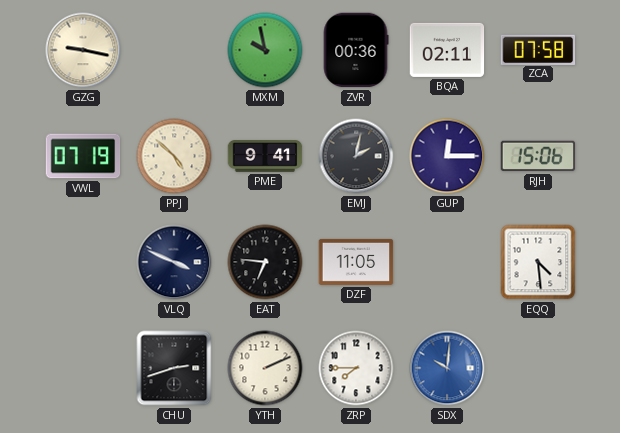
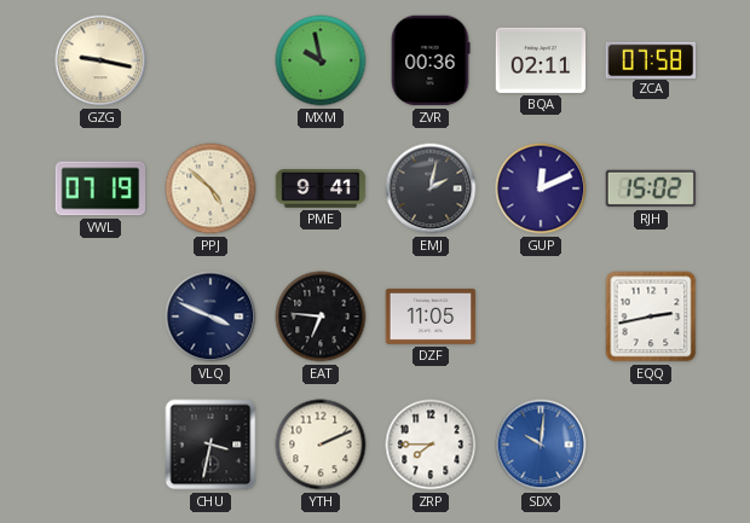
GUP: 12:15 -> 12:11
RJH: 15:06 -> 15:02
EQQ: 4:29 -> 2:43
CHU: 2:42 -> 3:32
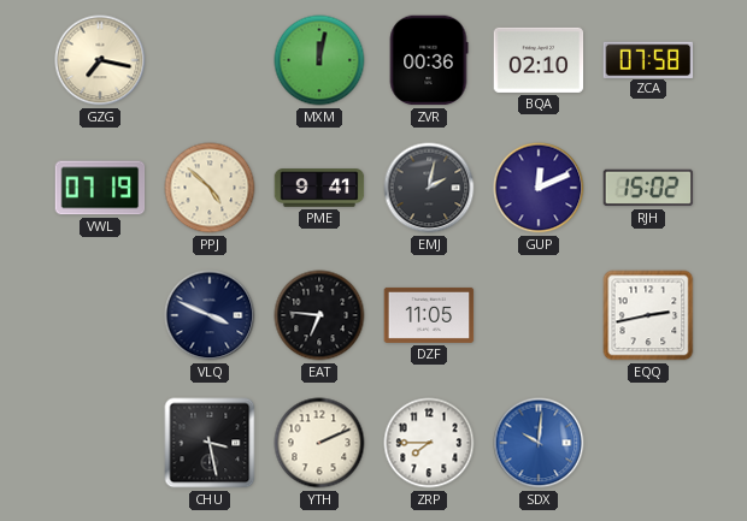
GZG: 9:17 -> 7:17
MXM: 9:58 -> 12:02
BQA: 02:11 -> 02:10
CHU: 3:32 -> 3:28
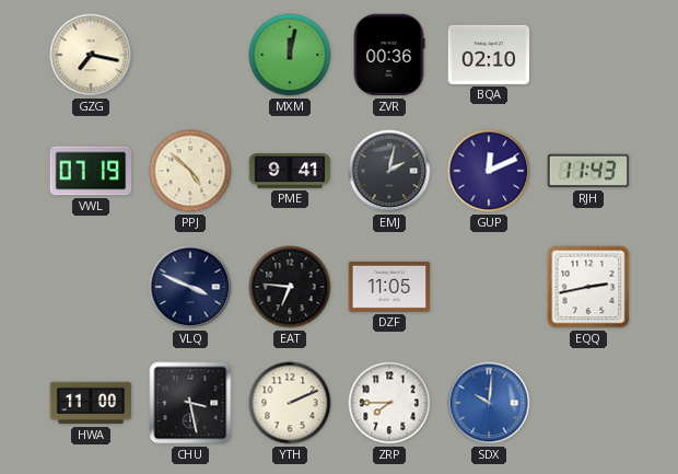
ZCA: 07:58 -> none
RJH: 15:02 -> 11:43
HWA: none -> 11:00
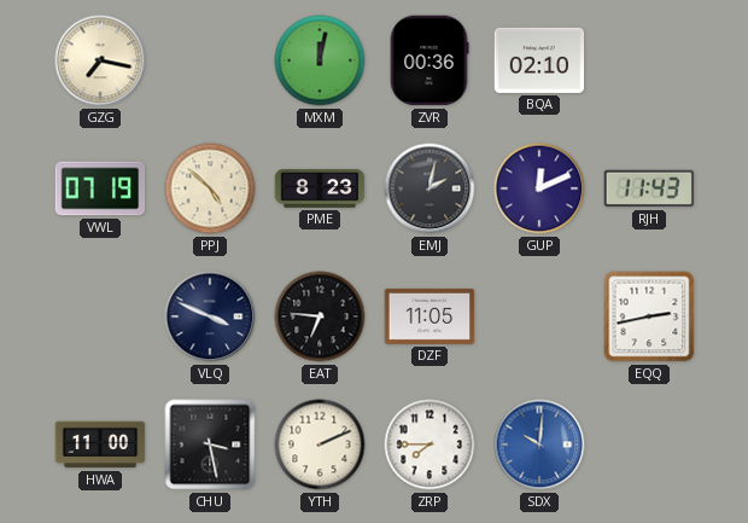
PME: 9:41 -> 8:23
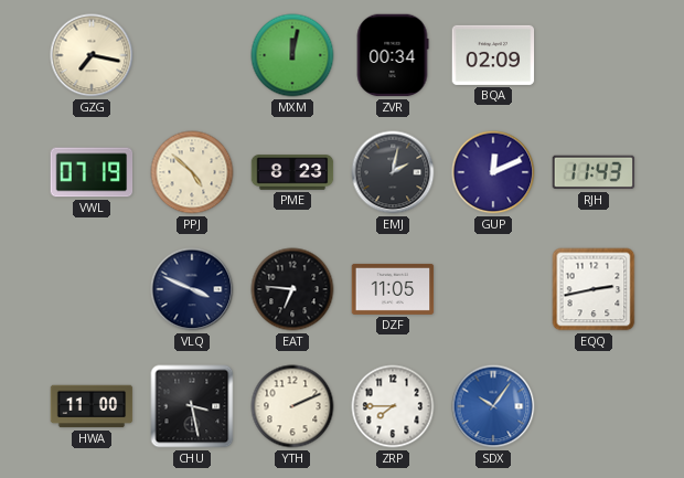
ZVR: 00:36 -> 00:34
BQA: 02:10 -> 02:09
SDX: 10:01 -> 10:06
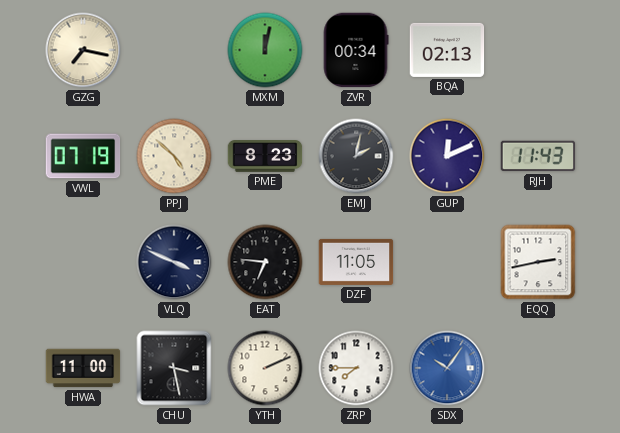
BQA: 02:09 -> 02:13
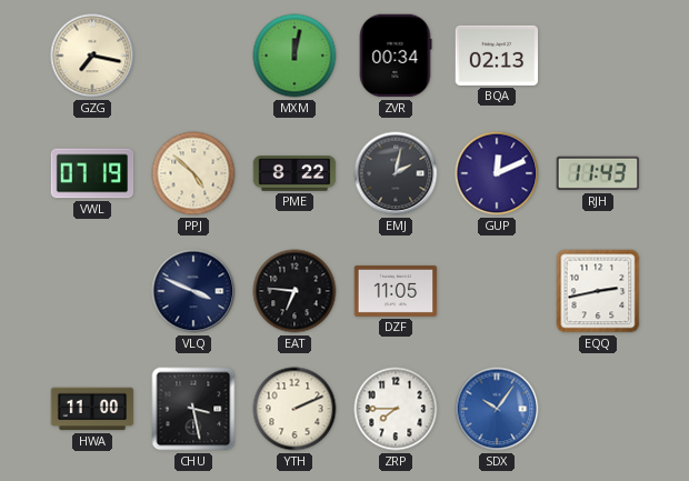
PME: 8:23 -> 8:22
